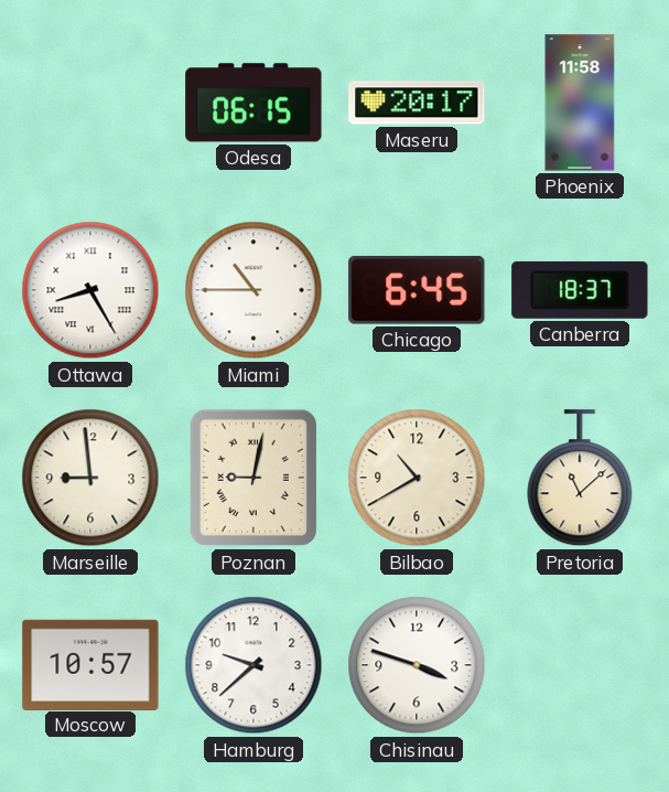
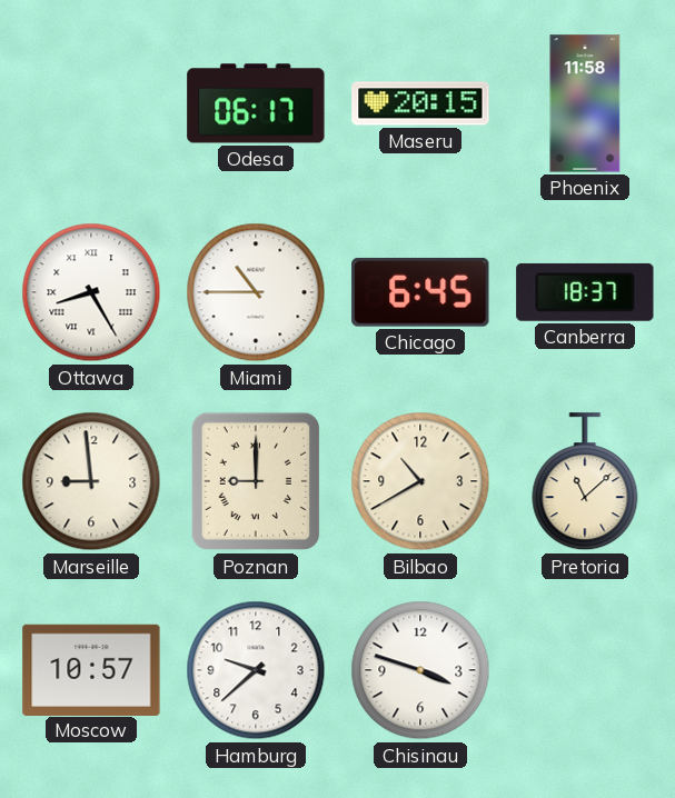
Odesa: 06:15 -> 06:17
Maseru: 20:17 -> 20:15
Poznan: 9:02 -> 9:00
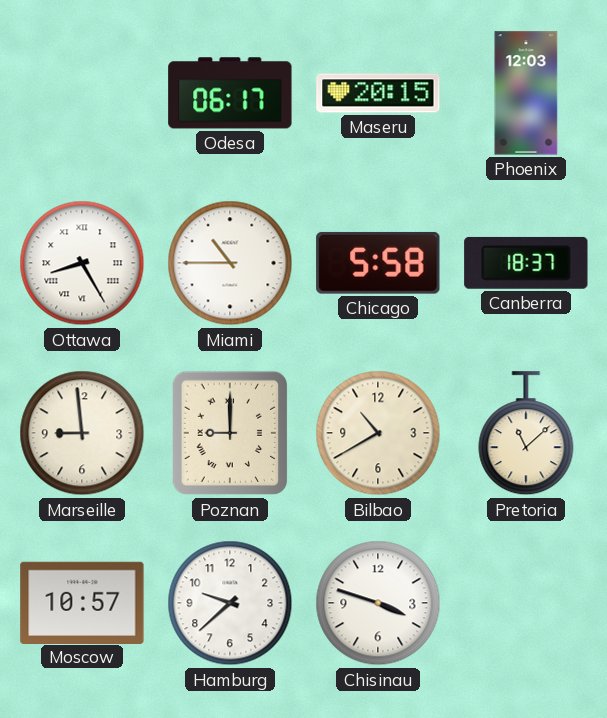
Phoenix: 11:58 -> 12:03
Chicago: 6:45 -> 5:58
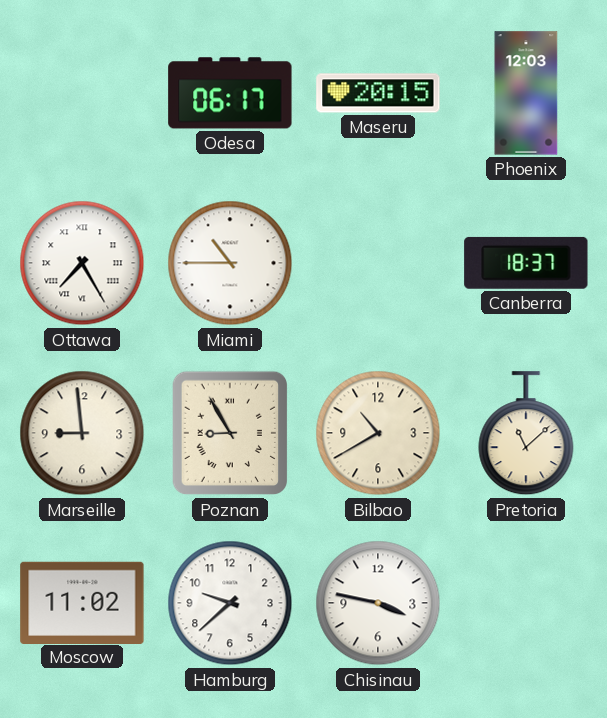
Ottawa: 8:25 -> 7:25
Chicago: 5:58 -> none
Poznan: 9:00 -> 8:55
Moscow: 10:57 -> 11:02
Chisinau: 3:48 -> 3:47
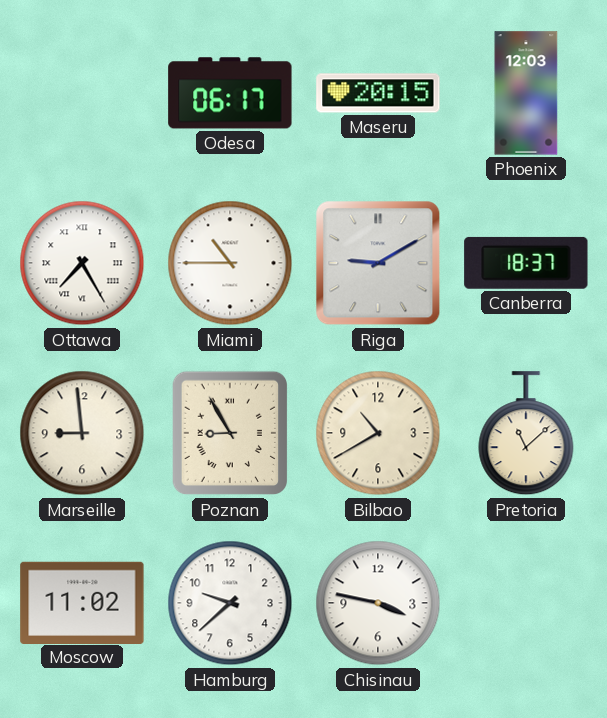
Riga: none -> 9:10
